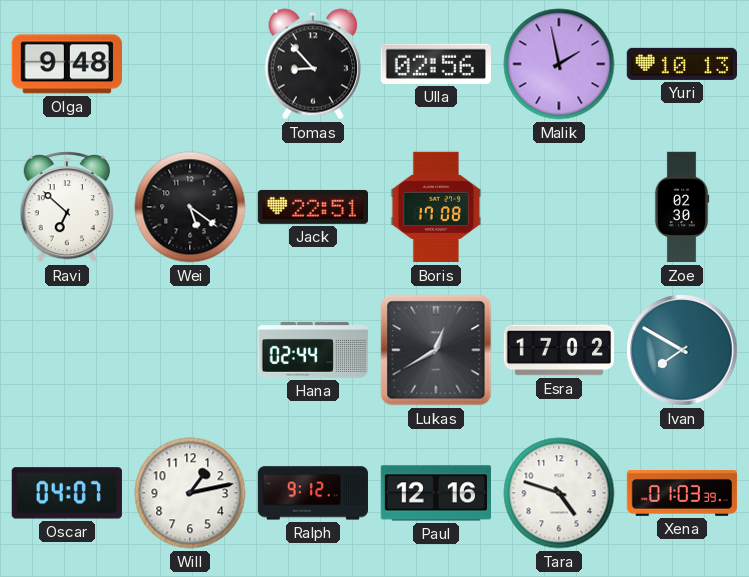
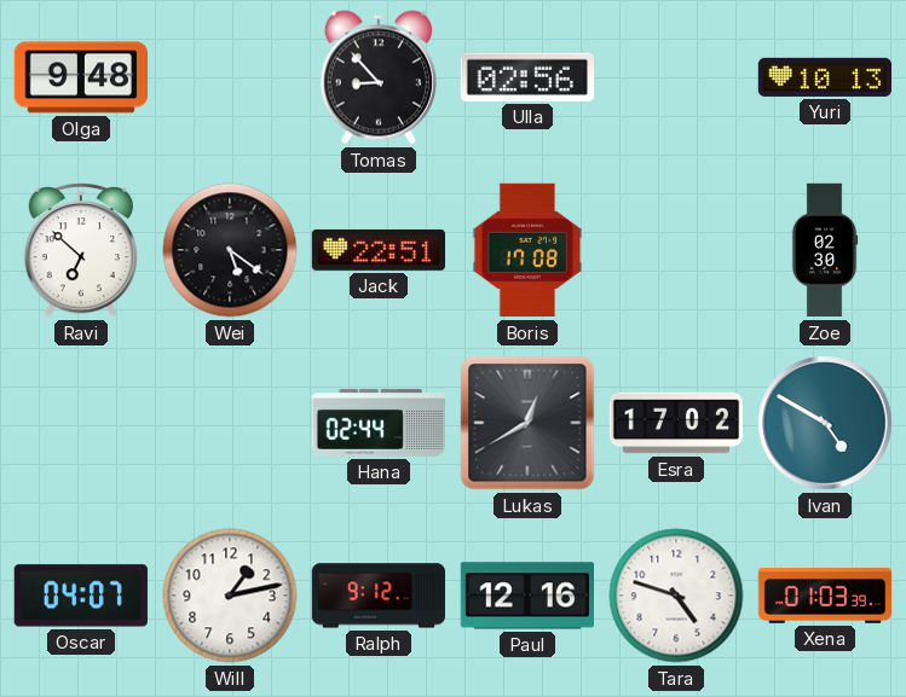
Malik: 1:58 -> none
Ivan: 7:50 -> 4:50
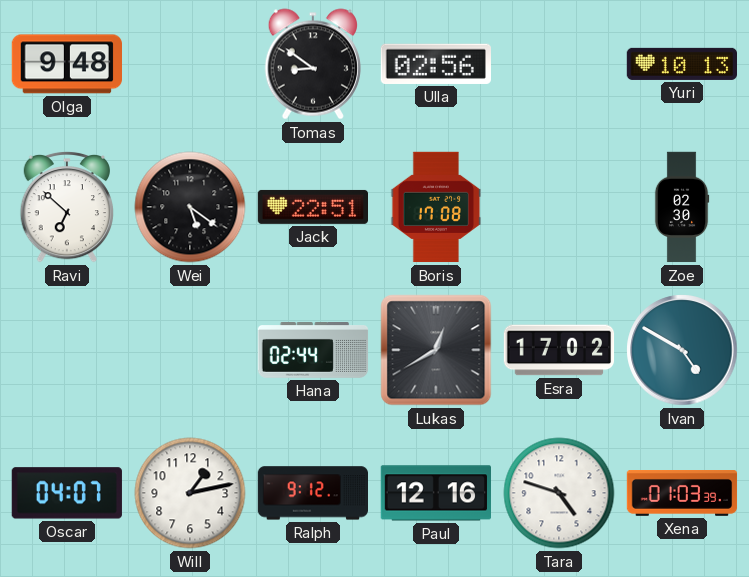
Tomas: 8:53 -> 8:51
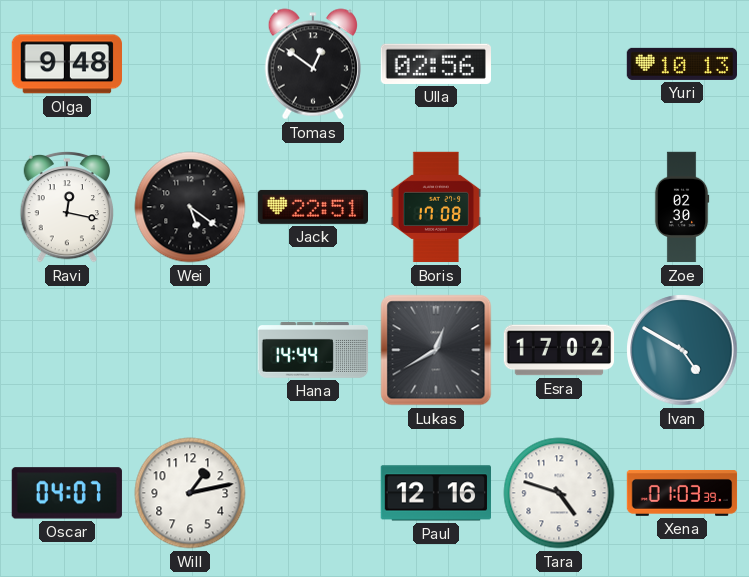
Tomas: 8:51 -> 12:51
Ravi: 6:52 -> 12:17
Hana: 02:44 -> 14:44
Ralph: 9:12 -> none
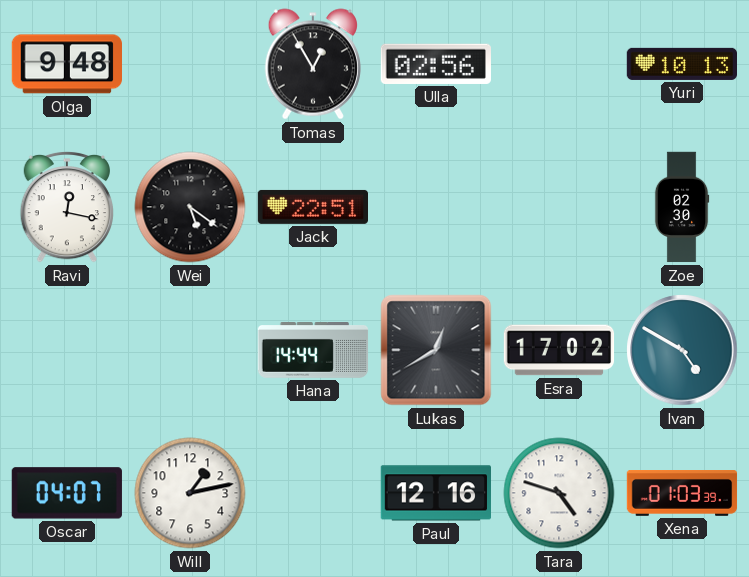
Tomas: 12:51 -> 12:55
Boris: 17:08 -> none
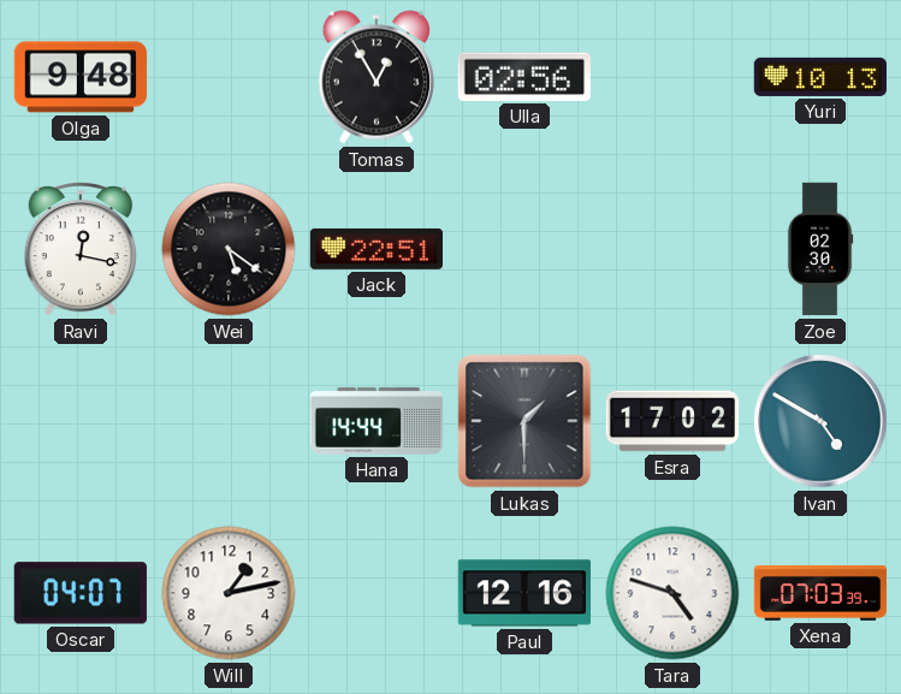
Lukas: 12:40 -> 1:30
Xena: 01:03 -> 07:03
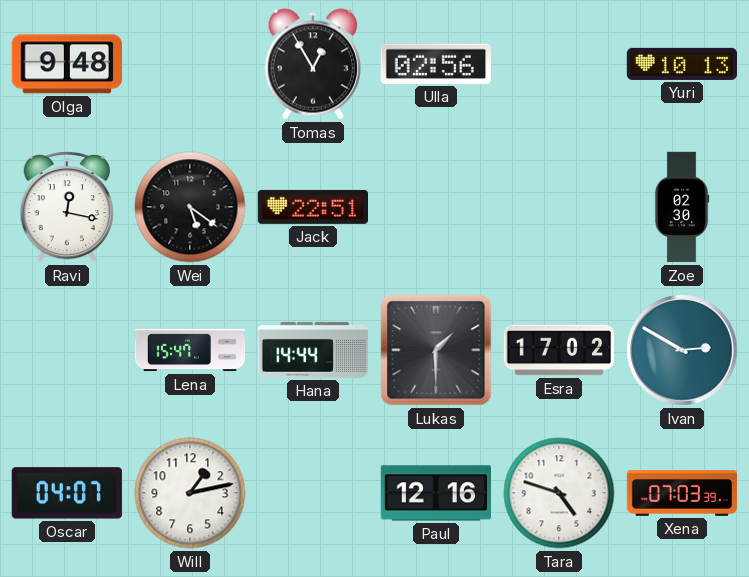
Lena: none -> 15:47
Ivan: 4:50 -> 2:50
